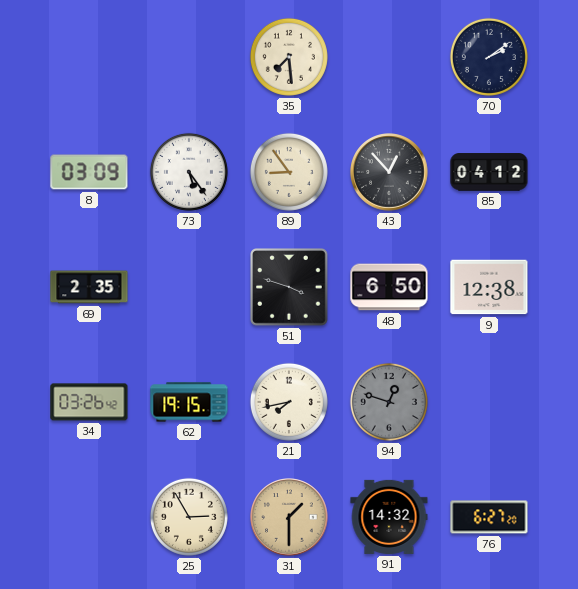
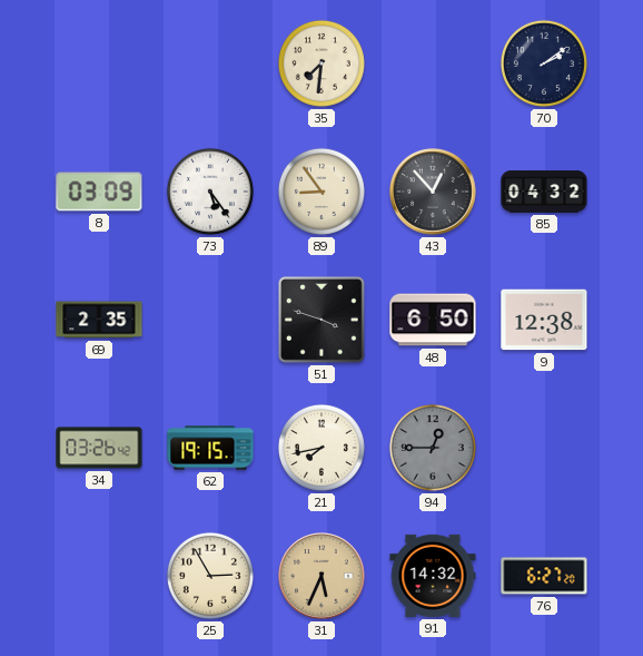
35: 7:29 -> 7:31
85: 04:12 -> 04:32
94: 12:48 -> 12:45
31: 1:30 -> 5:34
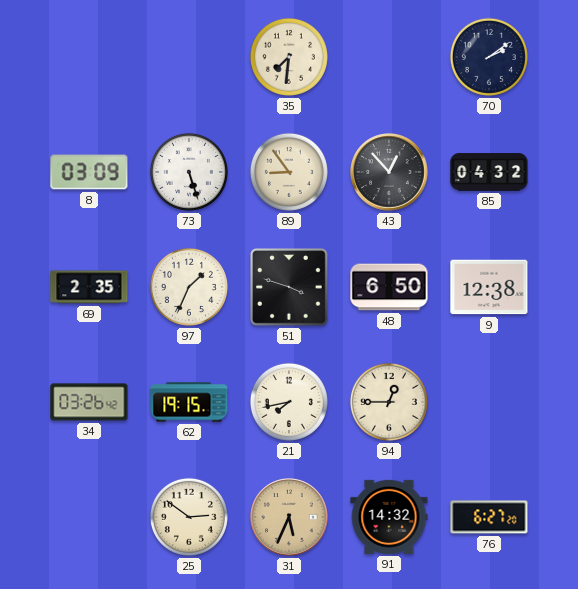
73: 5:24 -> 5:27
97: none -> 1:34
94 dial: grey -> cream
25: 2:55 -> 2:51
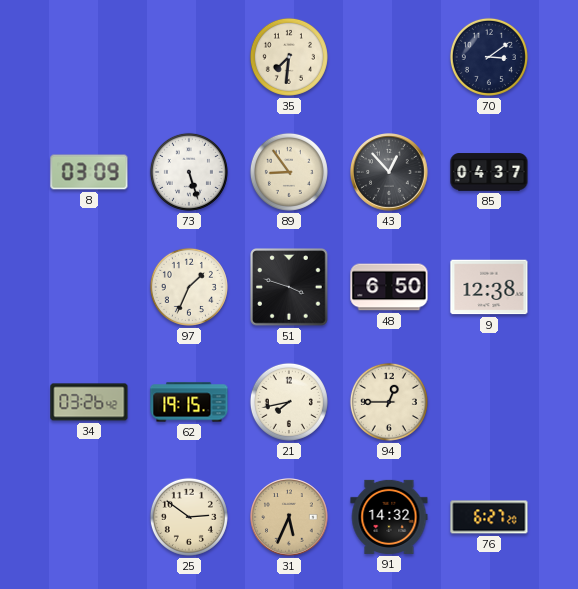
70: 2:09 -> 3:09
85: 04:32 -> 04:37
69: 2:35 -> none
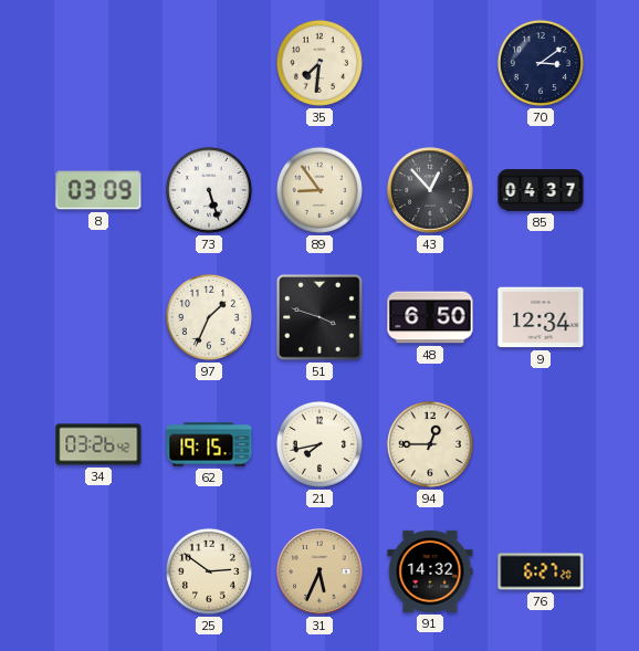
9: 12:38 -> 12:34
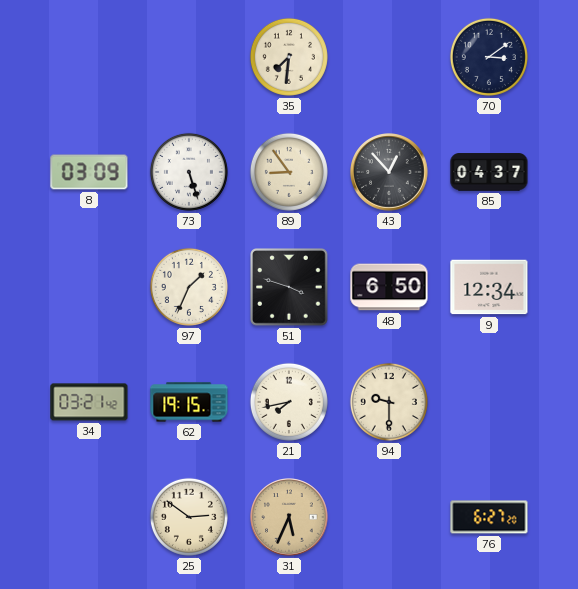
34: 03:26 -> 03:21
94: 12:45 -> 9:30
91: 14:32 -> none
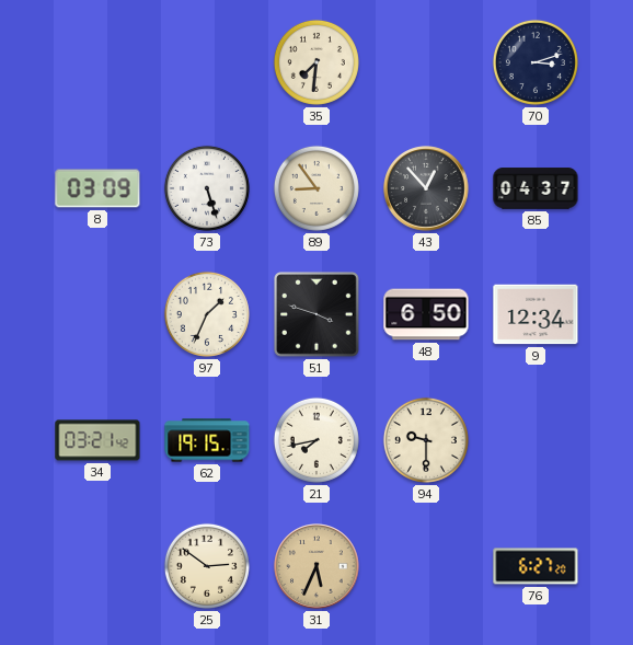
70: 3:09 -> 3:12
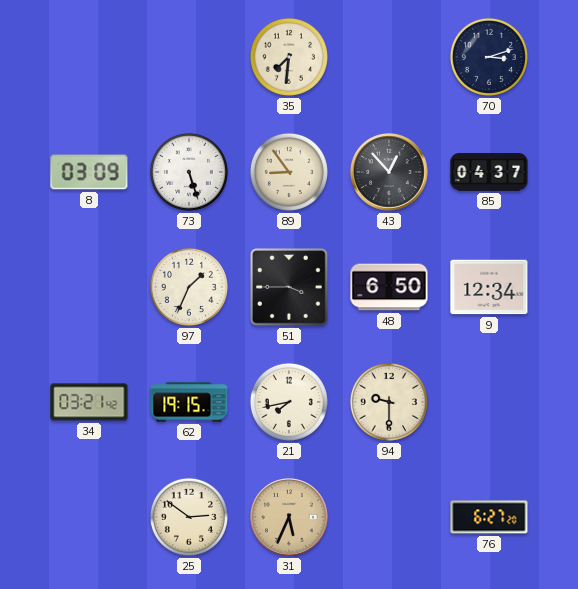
51: 3:48 -> 3:45
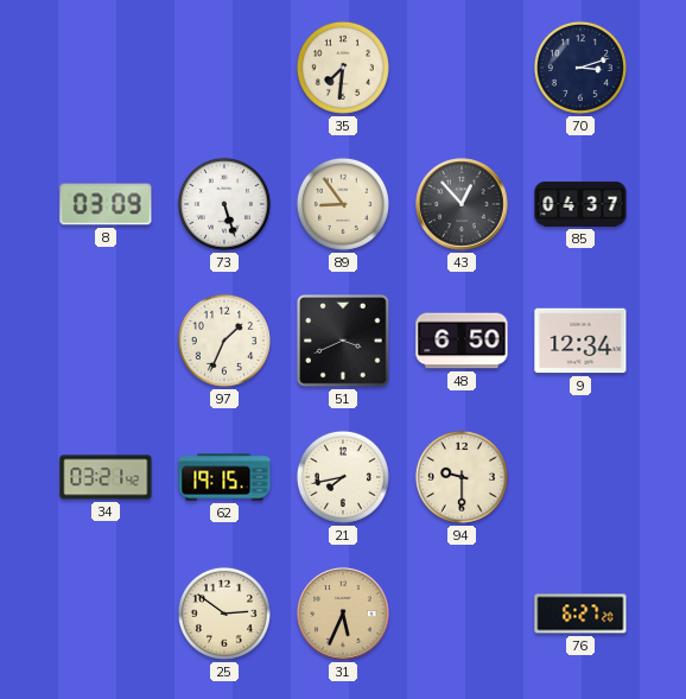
51: 3:45 -> 3:41
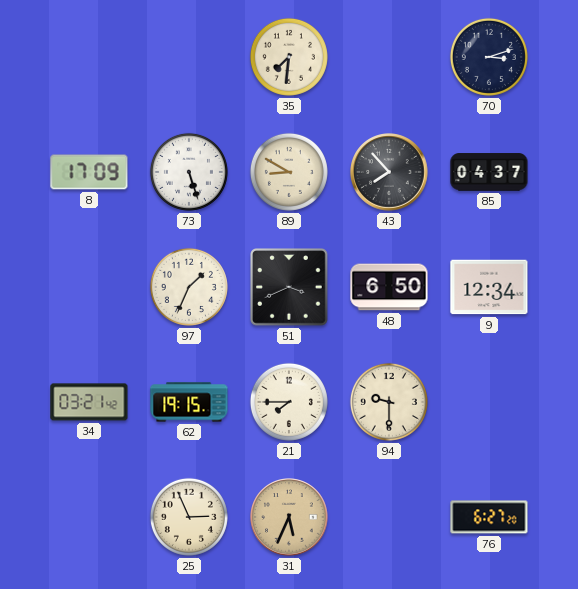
8: 03:09 -> 17:09
89: 8:54 -> 8:50
43: 12:53 -> 7:53
21: 7:43 -> 7:45
25: 2:51 -> 2:56
